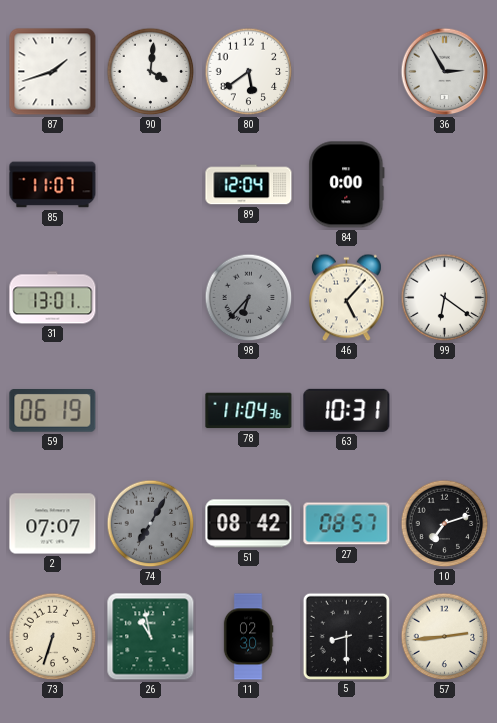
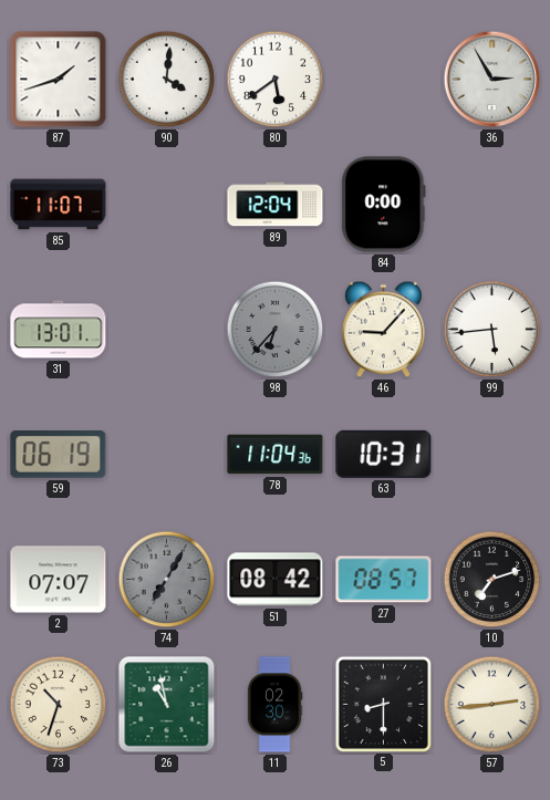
46: 5:07 -> 9:07
99: 6:21 -> 5:44
73: 6:33 -> 10:33
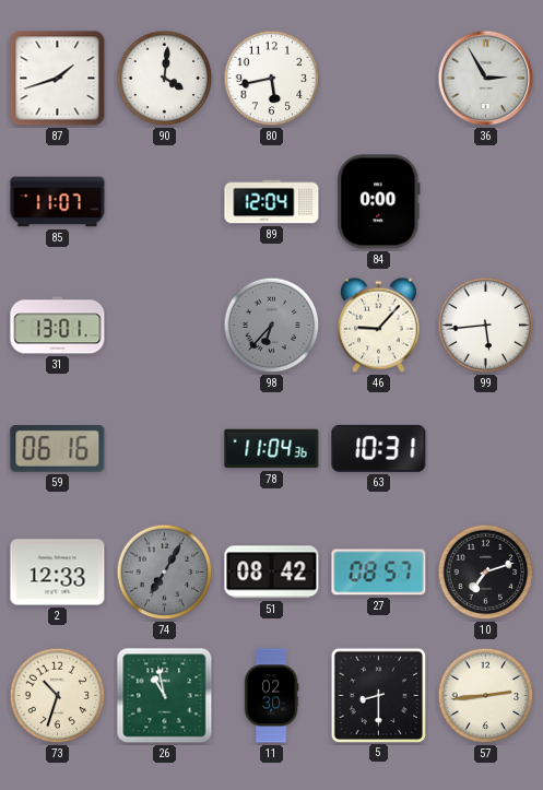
80: 5:39 -> 5:43
59: 06:19 -> 06:16
2: 07:07 -> 12:33
